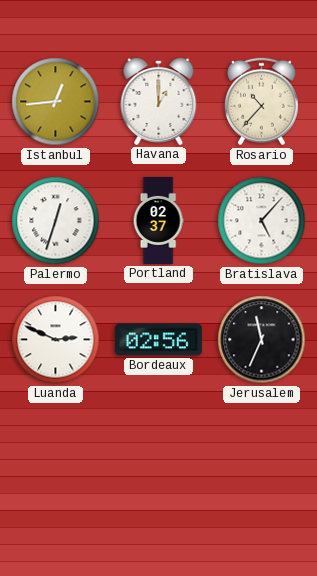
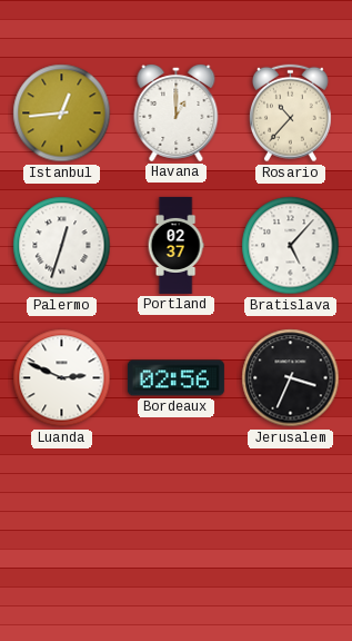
Jerusalem: 11:34 -> 3:34
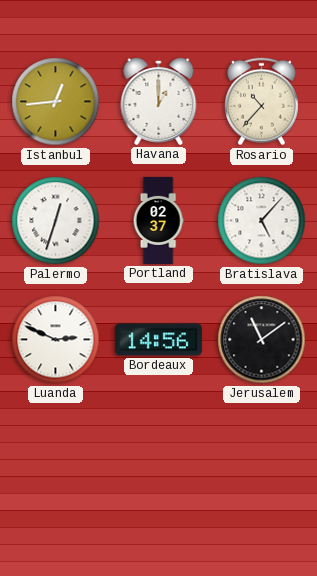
Bordeaux: 02:56 -> 14:56
Jerusalem: 3:34 -> 11:09
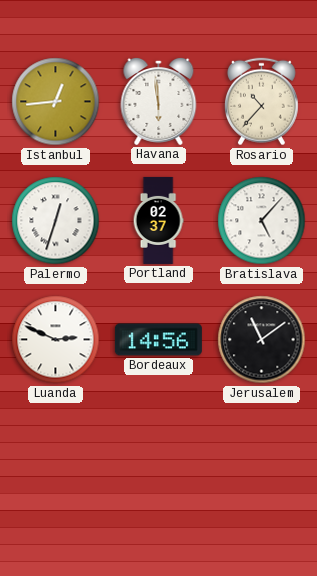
Havana: 1:00 -> 5:59
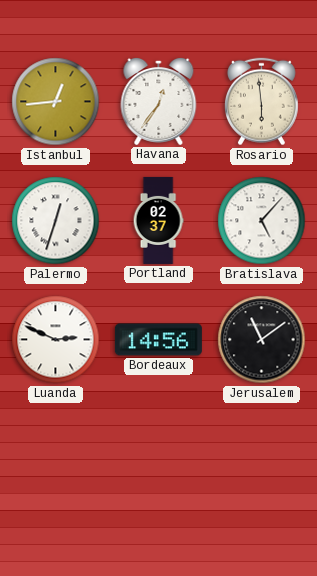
Havana: 5:59 -> 12:36
Rosario: 10:37 -> 5:59
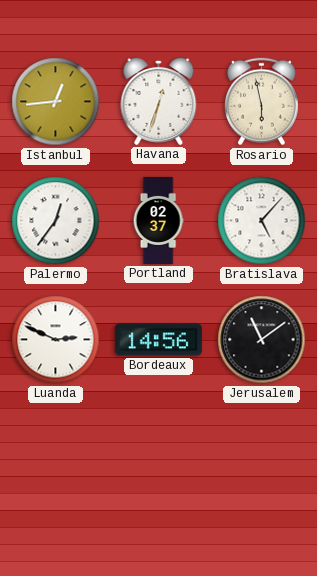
Havana: 12:36 -> 12:33
Rosario: 5:59 -> 5:58
Palermo: 12:33 -> 12:36
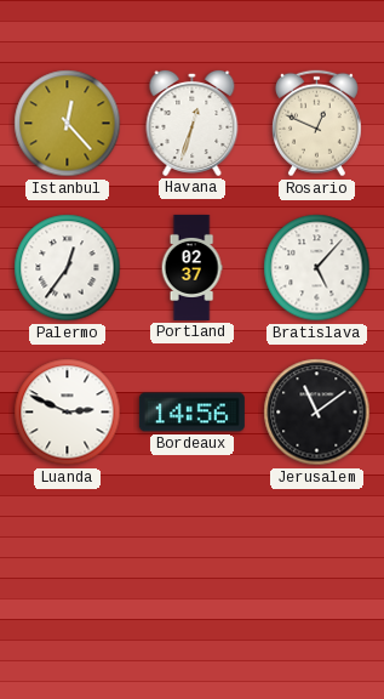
Istanbul: 12:44 -> 12:23
Rosario: 5:58 -> 12:49
